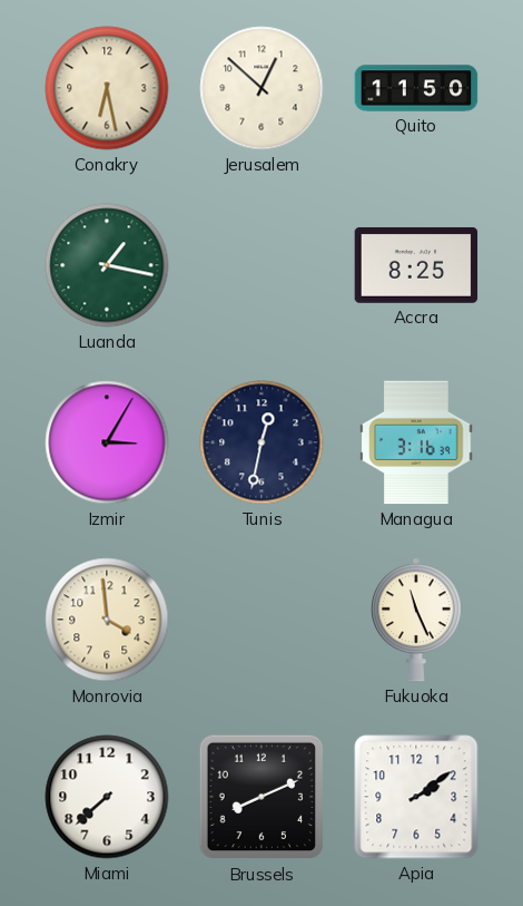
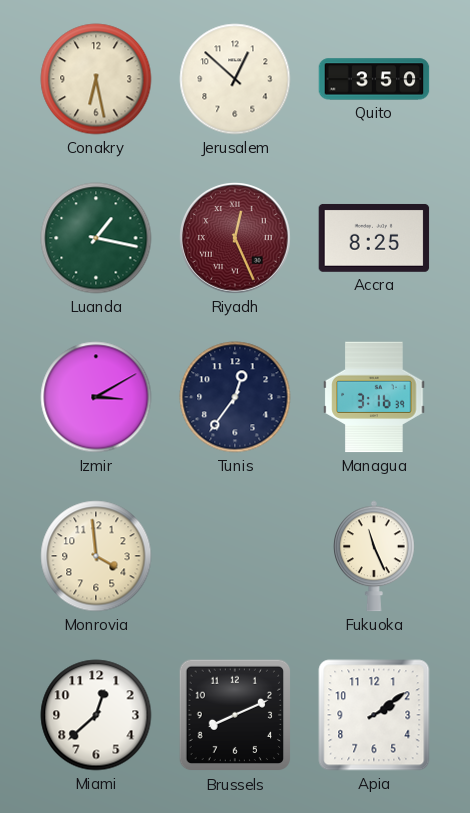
Quito: 11:50 -> 3:50
Riyadh: none -> 12:26
Izmir: 3:05 -> 3:10
Tunis: 12:32 -> 12:36
Miami: 7:38 -> 12:38
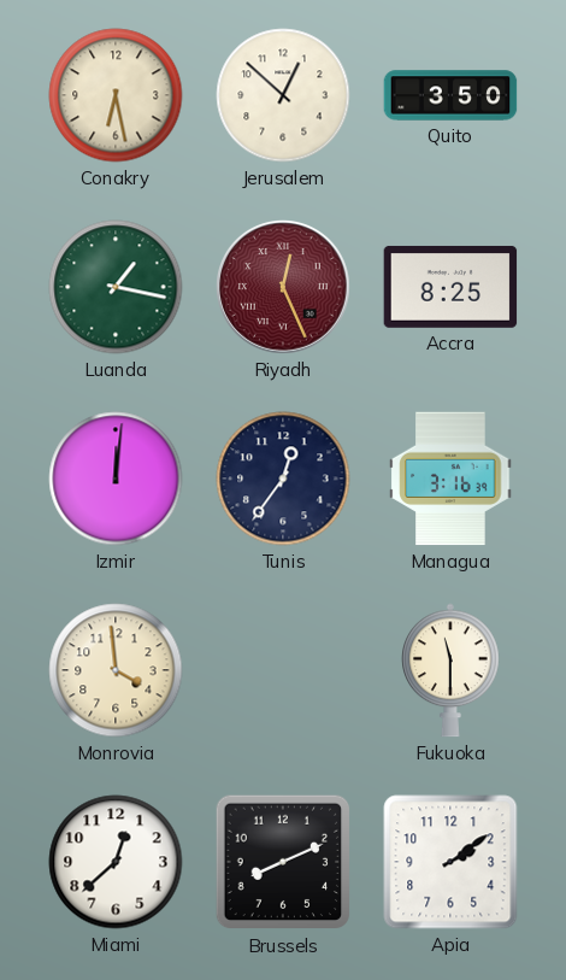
Izmir: 3:10 -> 12:01
Fukuoka: 11:26 -> 11:30
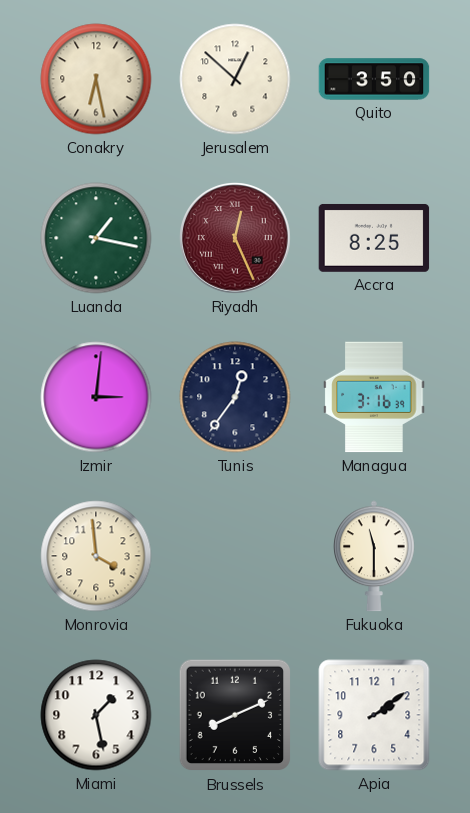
Izmir: 12:01 -> 3:01
Miami: 12:38 -> 1:28
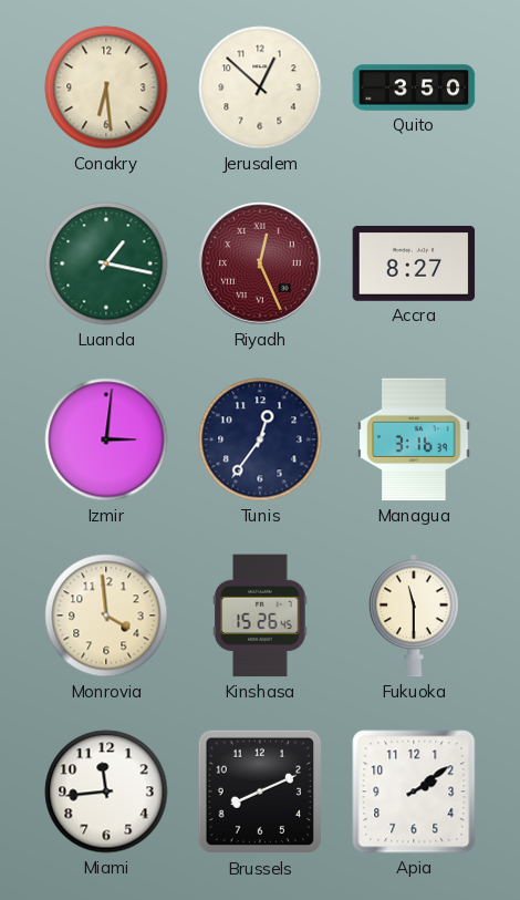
Conakry: 6:28 -> 6:29
Accra: 8:25 -> 8:27
Kinshasa: none -> 15:26
Miami: 1:28 -> 11:44
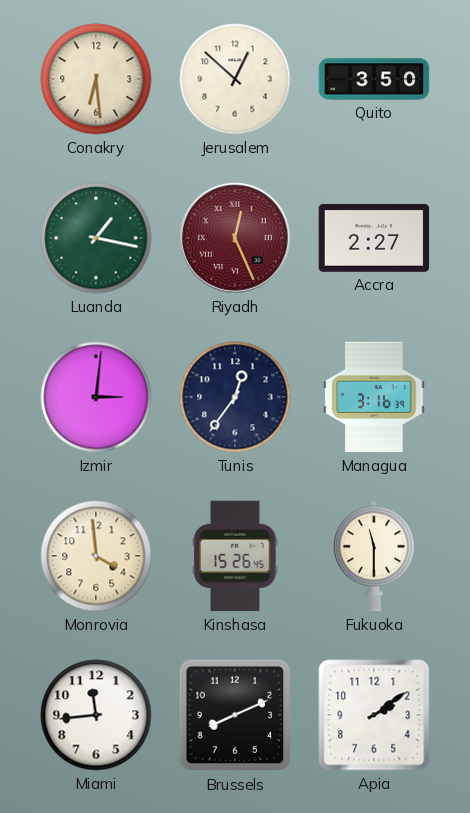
Accra: 8:27 -> 2:27
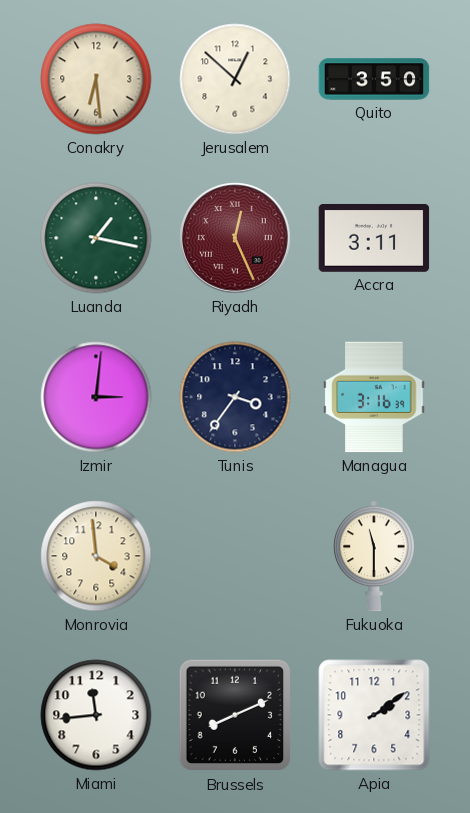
Accra: 2:27 -> 3:11
Tunis: 12:36 -> 3:36
Kinshasa: 15:26 -> none
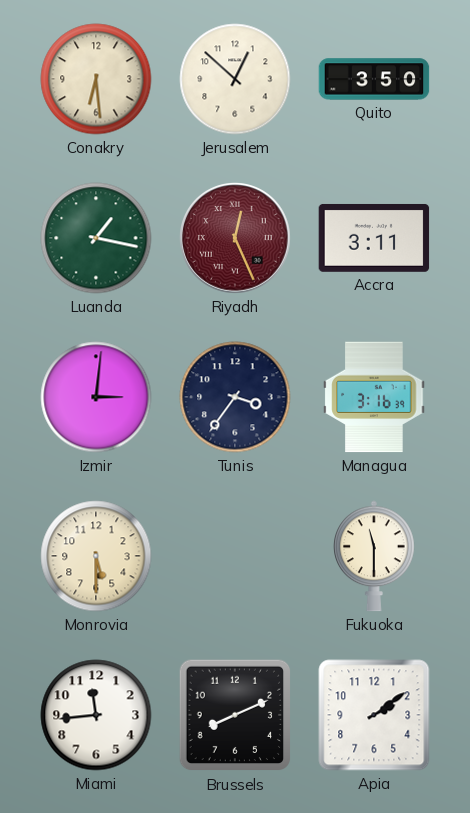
Monrovia: 3:59 -> 5:30
